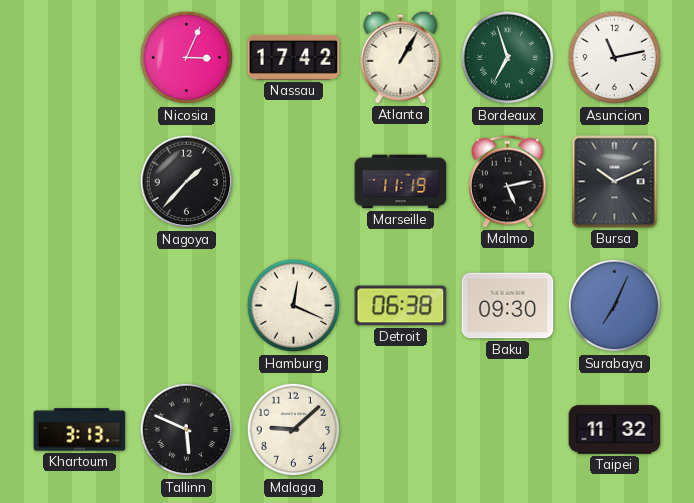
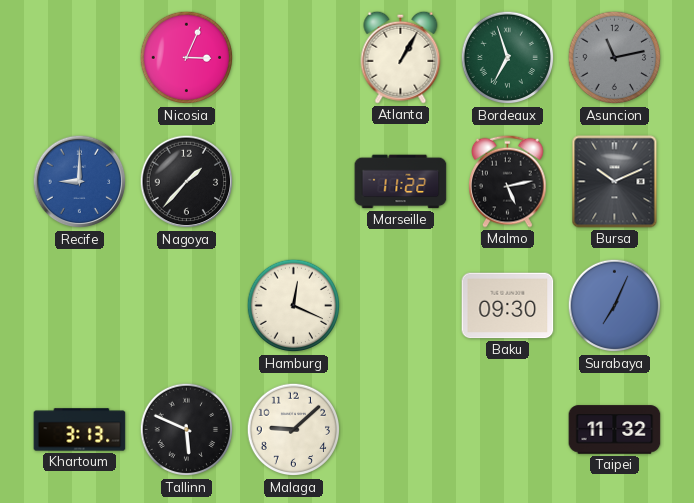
Nassau: 17:42 -> none
Asuncion dial: white -> grey
Recife: none -> 9:00
Marseille: 11:19 -> 11:22
Detroit: 06:38 -> none
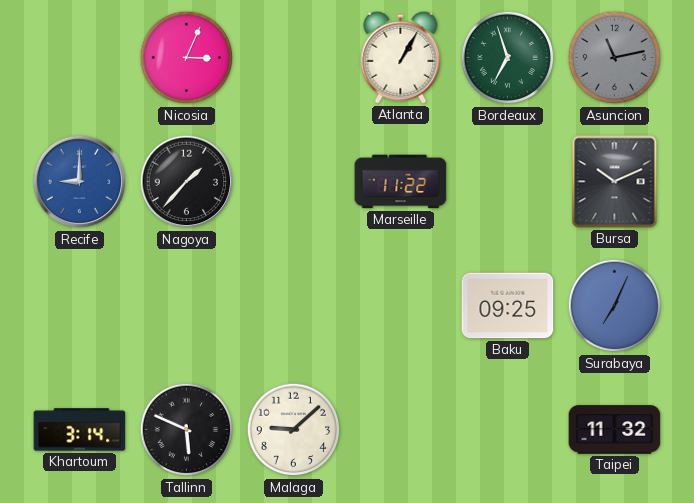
Malmo: 5:13 -> none
Hamburg: 12:19 -> none
Baku: 09:30 -> 09:25
Khartoum: 3:13 -> 3:14
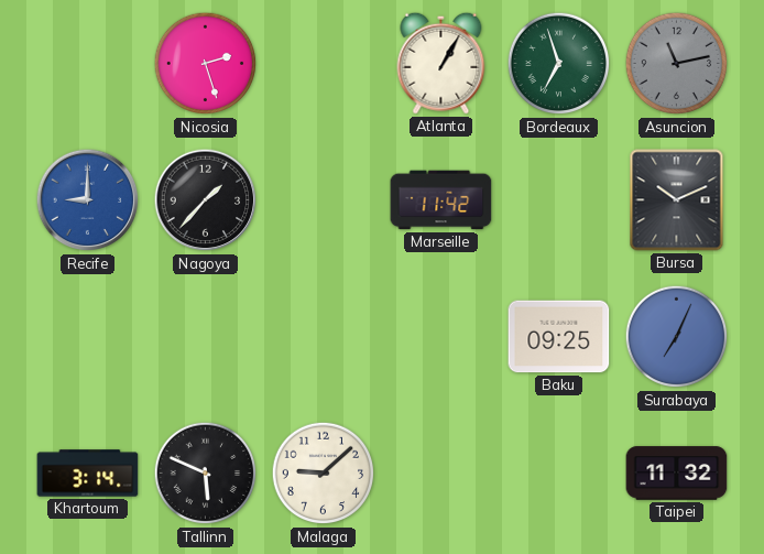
Nicosia: 3:04 -> 2:27
Marseille: 11:22 -> 11:42
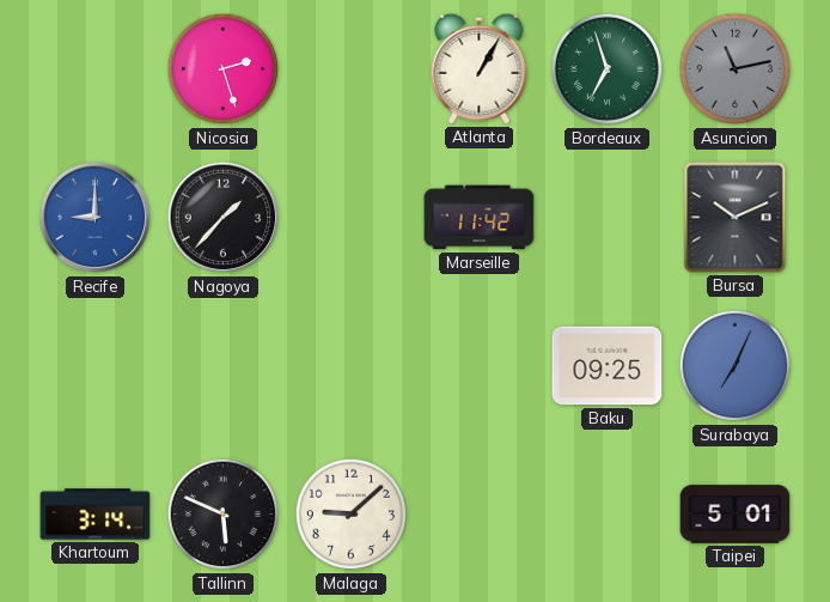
Taipei: 11:32 -> 5:01
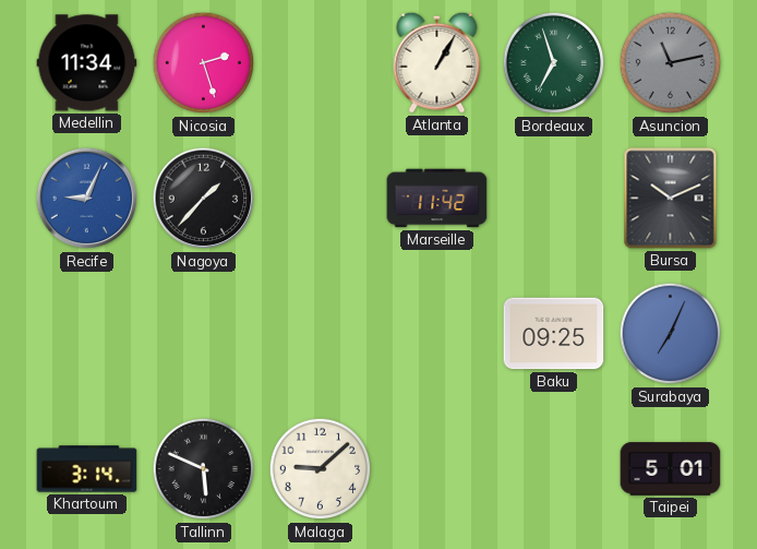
Medellin: none -> 11:34
Recife: 9:00 -> 9:04
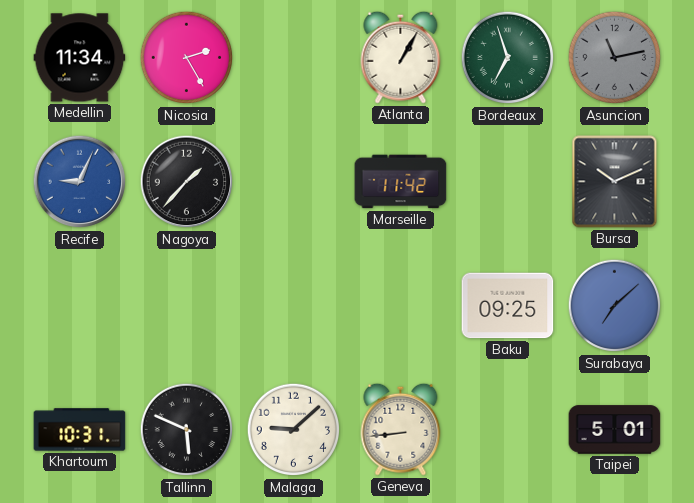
Nicosia: 2:27 -> 2:25
Surabaya: 7:04 -> 7:08
Khartoum: 3:14 -> 10:31
Geneva: none -> 8:44
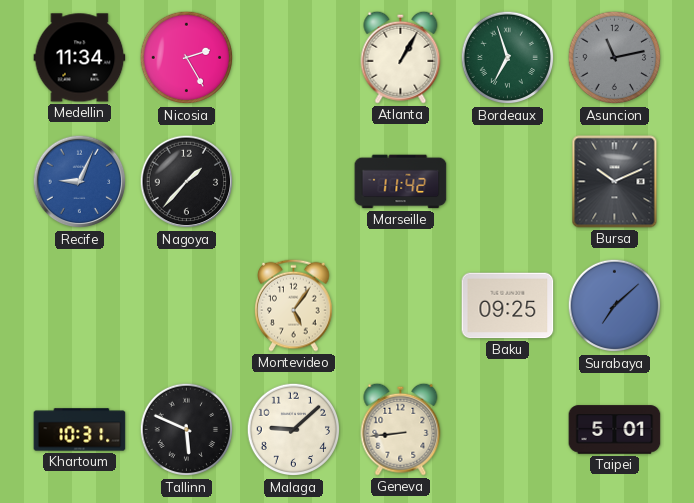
Montevideo: none -> 5:06
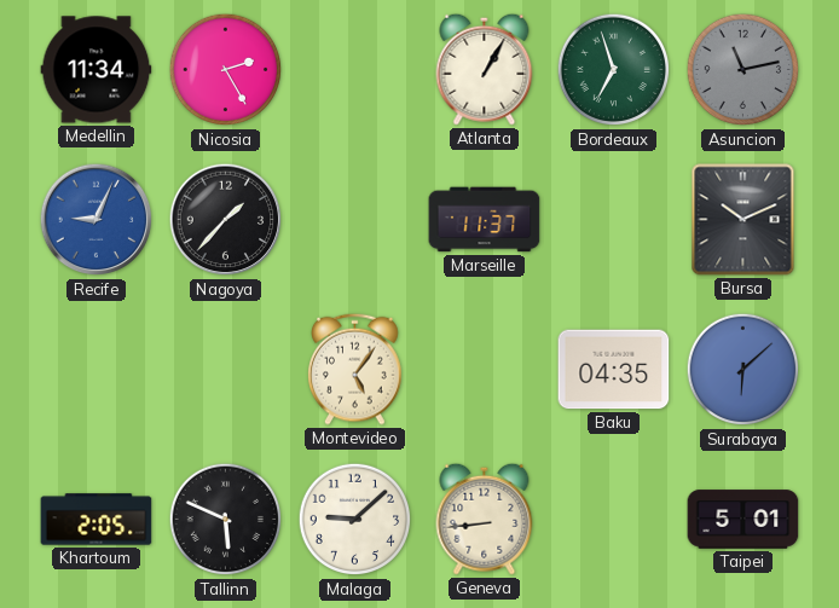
Marseille: 11:42 -> 11:37
Baku: 09:25 -> 04:35
Surabaya: 7:08 -> 6:08
Khartoum: 10:31 -> 2:05
